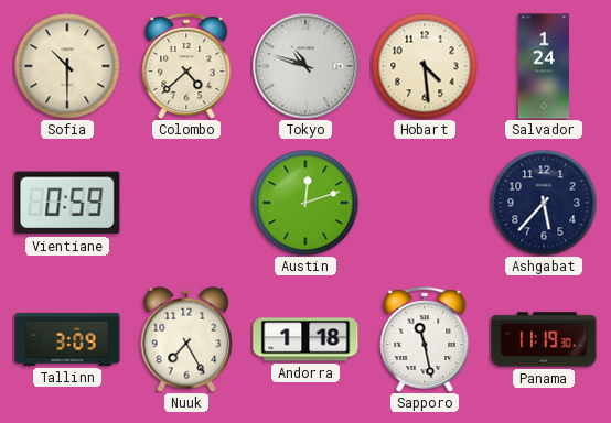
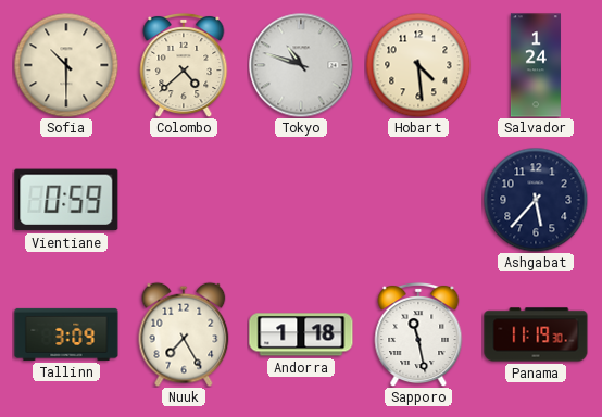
Austin: 12:12 -> none
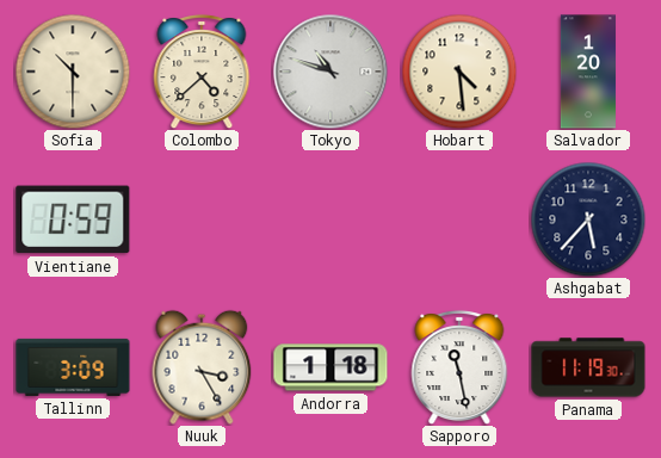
Salvador: 1:24 -> 1:20
Nuuk: 7:25 -> 3:25
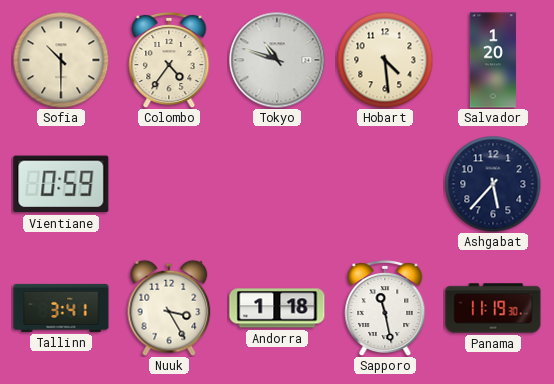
Colombo: 4:38 -> 4:36
Tallinn: 3:09 -> 3:41
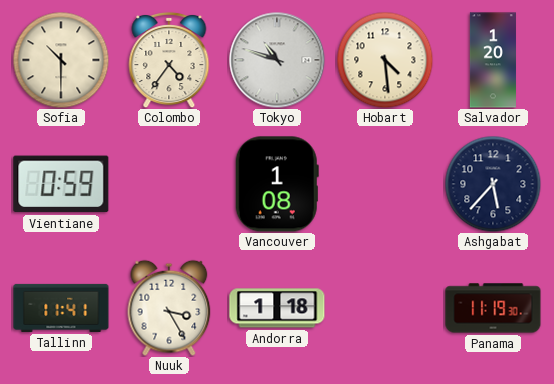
Vancouver: none -> 1:08
Tallinn: 3:41 -> 11:41
Sapporo: 11:28 -> none
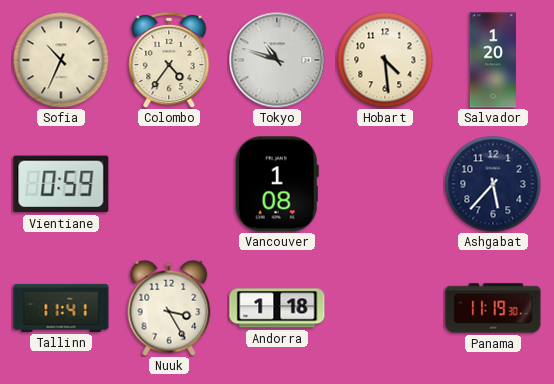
Sofia: 10:30 -> 10:34
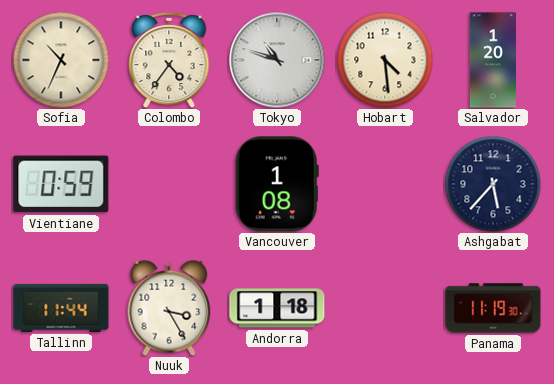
Tallinn: 11:41 -> 11:44
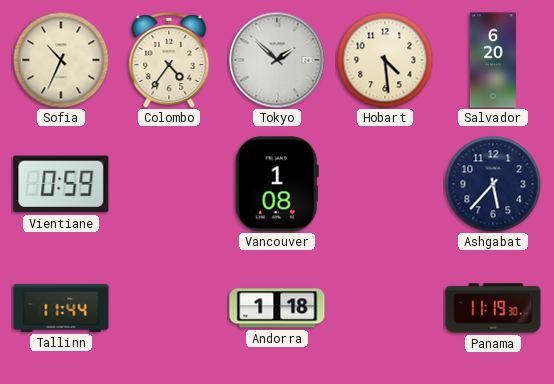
Tokyo: 10:48 -> 1:52
Salvador: 1:20 -> 6:20
Nuuk: 3:25 -> none
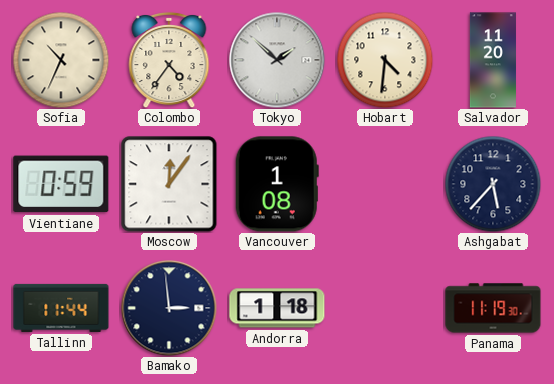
Hobart: 4:29 -> 4:31
Salvador: 6:20 -> 11:20
Moscow: none -> 12:06
Bamako: none -> 2:59
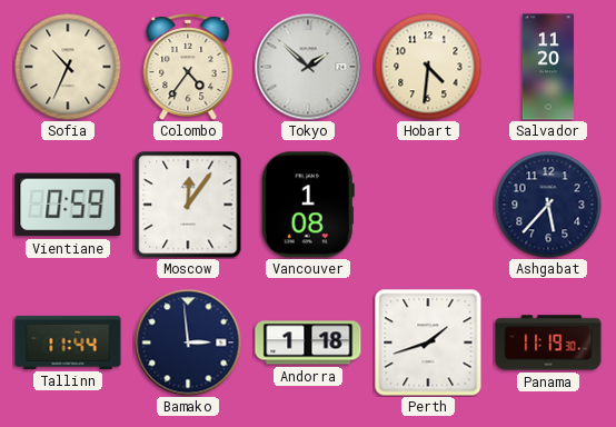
Perth: none -> 1:42
